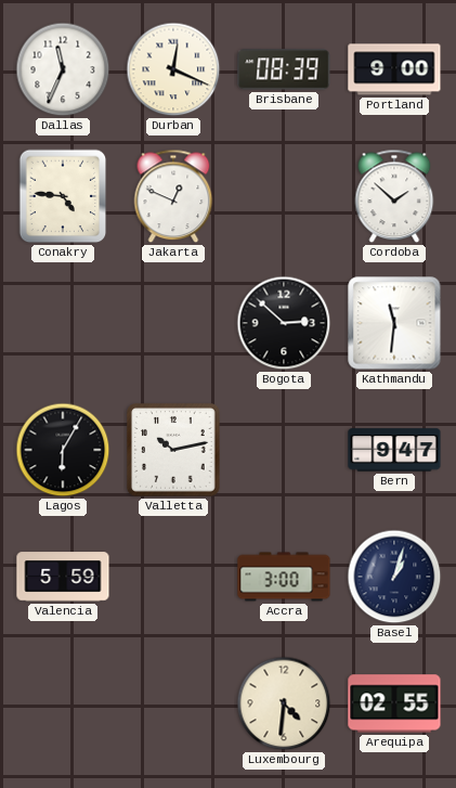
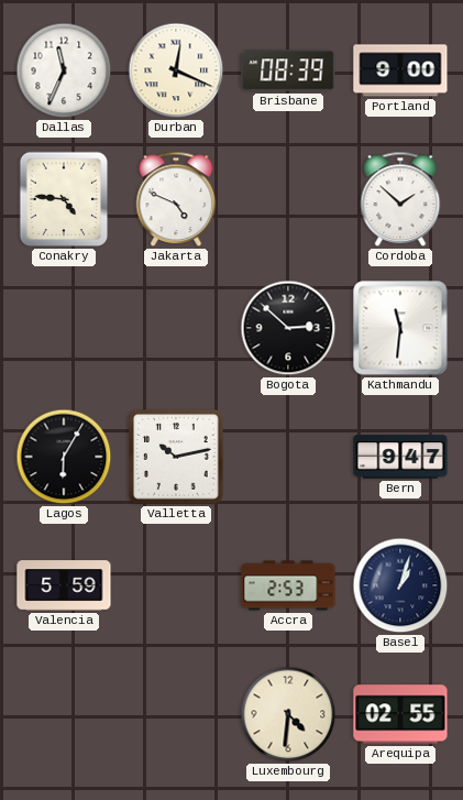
Jakarta: 12:49 -> 4:49
Accra: 3:00 -> 2:53
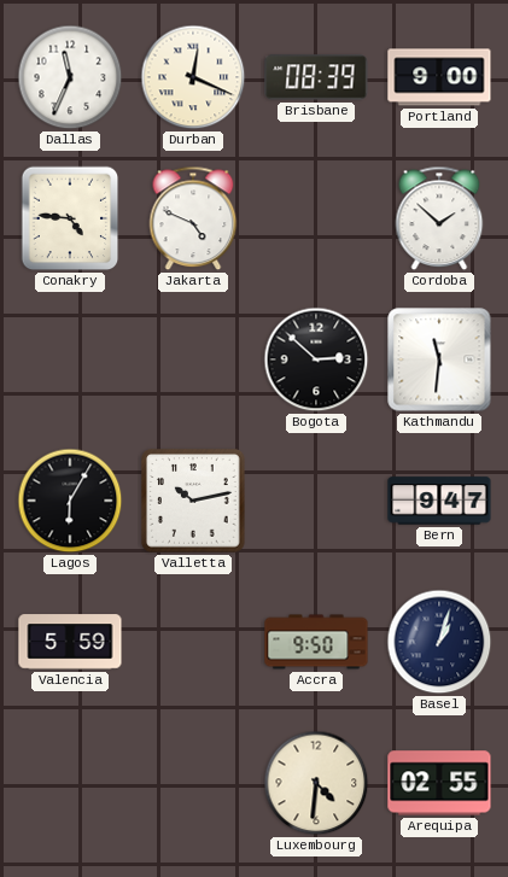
Accra: 2:53 -> 9:50
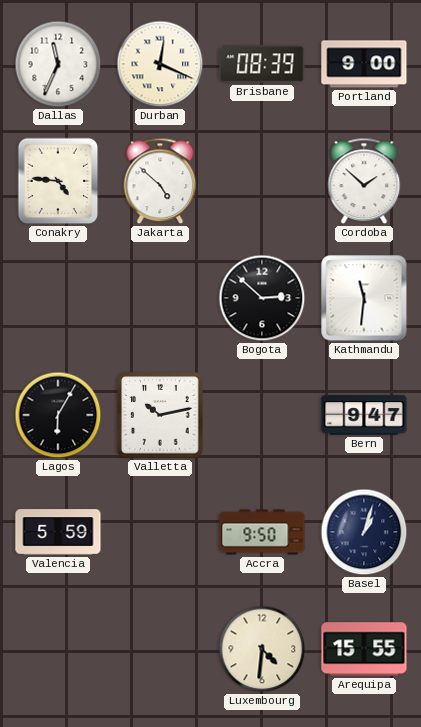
Jakarta: 4:49 -> 4:52
Arequipa: 02:55 -> 15:55
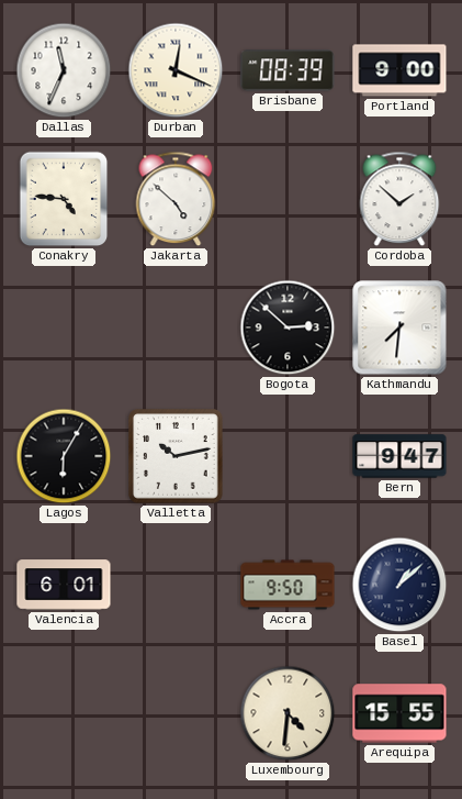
Kathmandu: 11:31 -> 7:31
Valencia: 5:59 -> 6:01
Basel: 1:03 -> 1:08
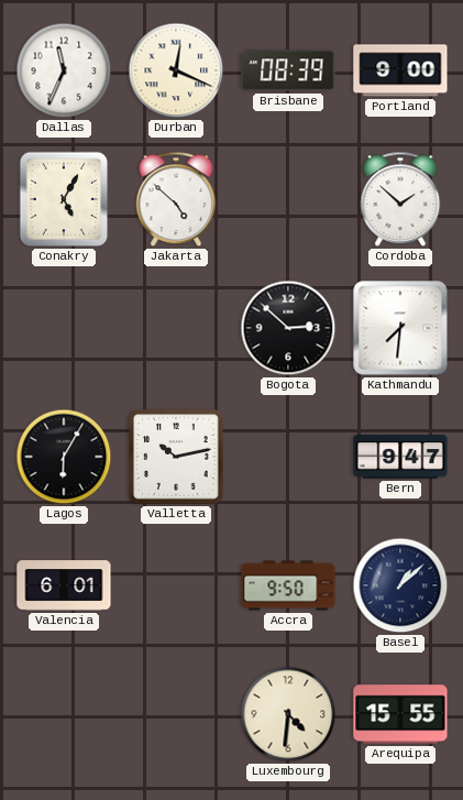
Conakry: 4:46 -> 5:05
